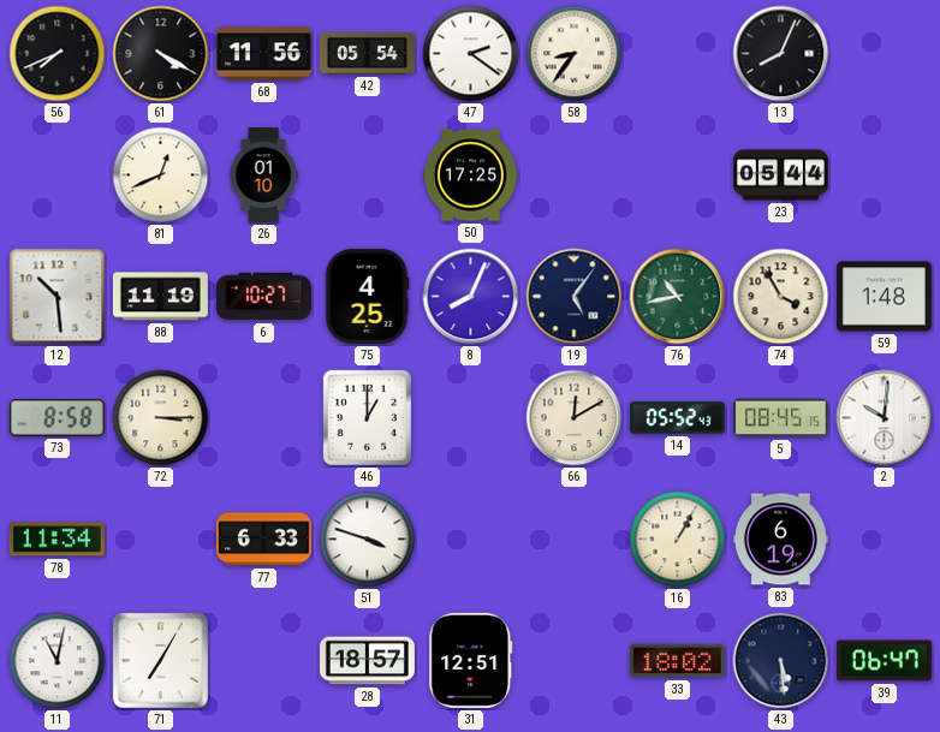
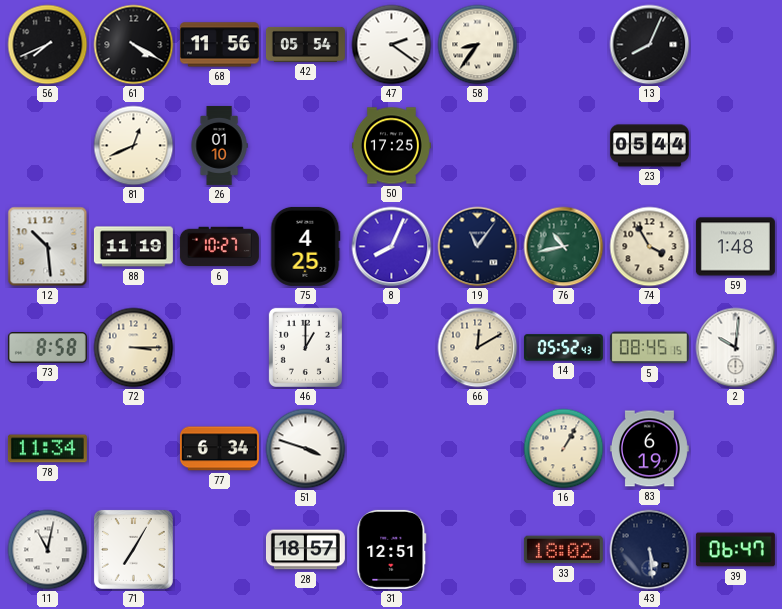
19: 5:06 -> 11:06
77: 6:33 -> 6:34
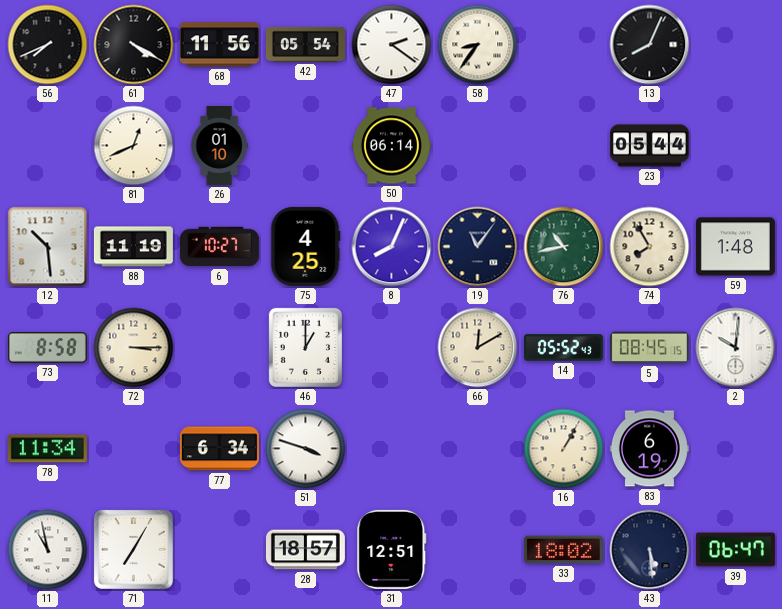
50: 17:25 -> 06:14
74: 3:55 -> 7:55
11: 11:02 -> 10:58
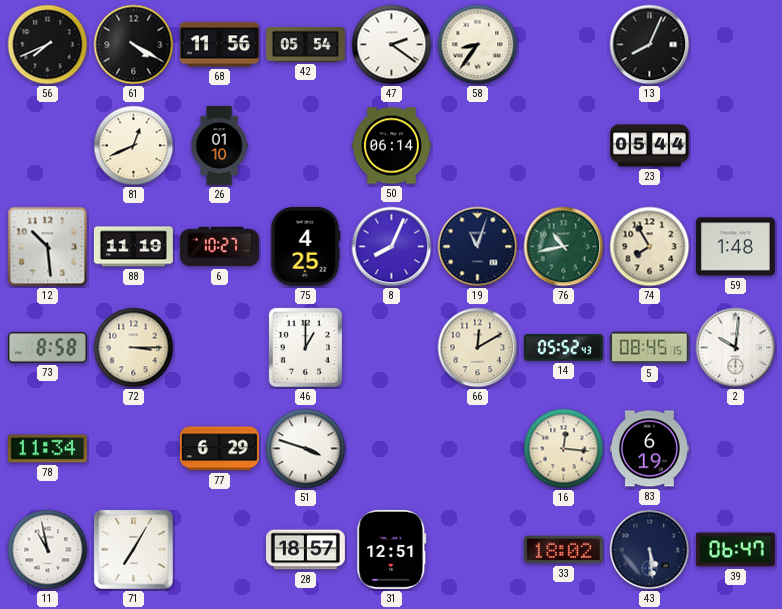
19: 11:06 -> 11:03
77: 6:34 -> 6:29
16: 1:05 -> 12:16
